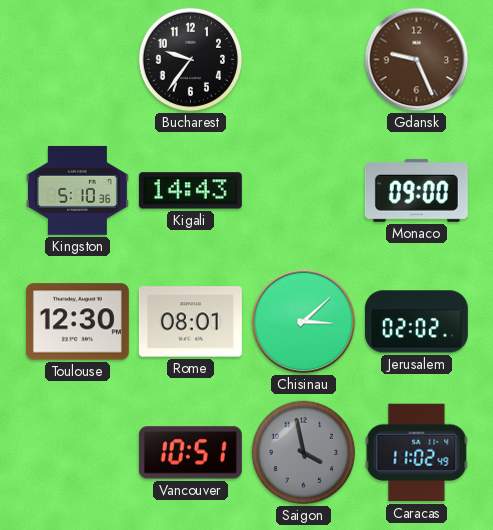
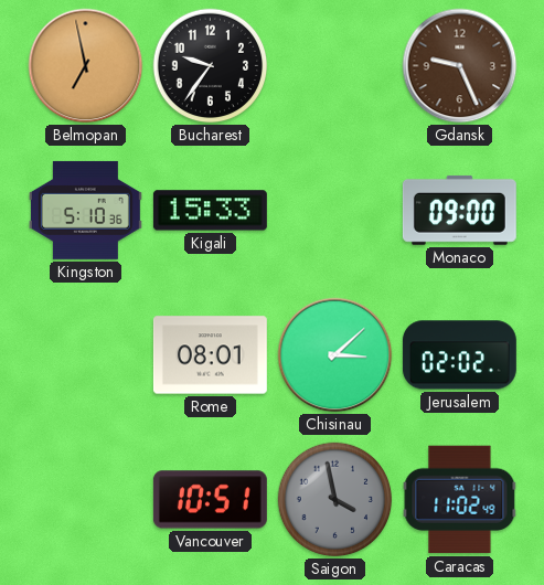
Belmopan: none -> 6:58
Kigali: 14:43 -> 15:33
Toulouse: 12:30 -> none
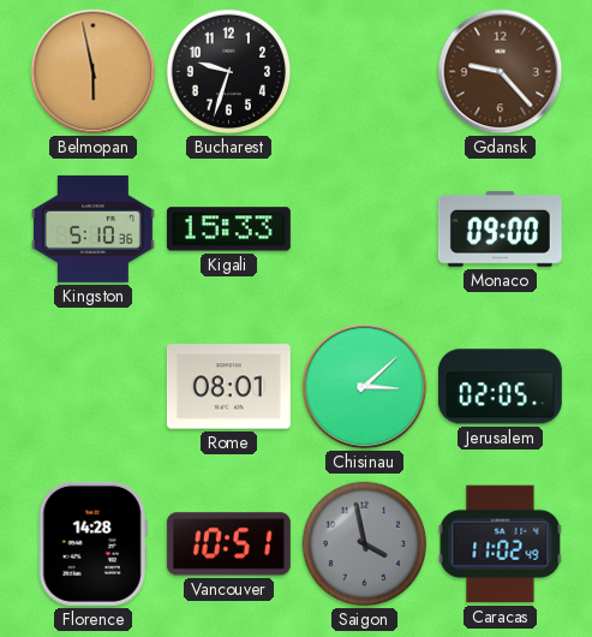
Belmopan: 6:58 -> 5:58
Bucharest: 9:36 -> 9:33
Gdansk: 9:26 -> 9:23
Jerusalem: 02:02 -> 02:05
Florence: none -> 14:28
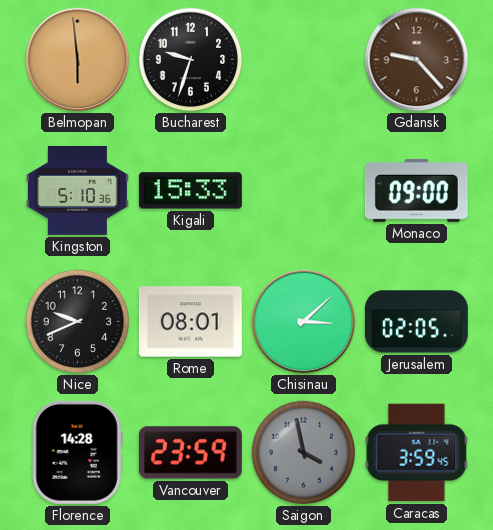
Belmopan: 5:58 -> 5:59
Nice: none -> 9:41
Vancouver: 10:51 -> 23:59
Caracas: 11:02 -> 3:59
